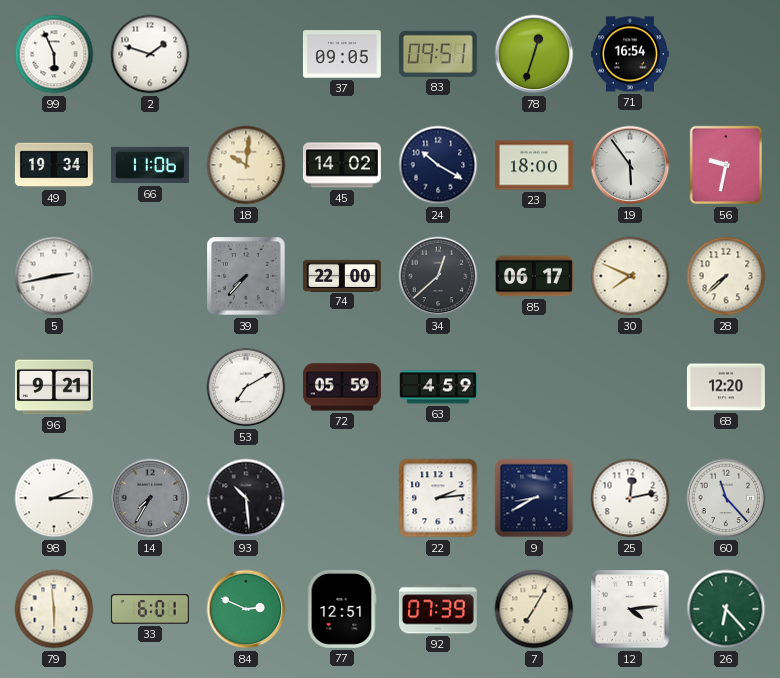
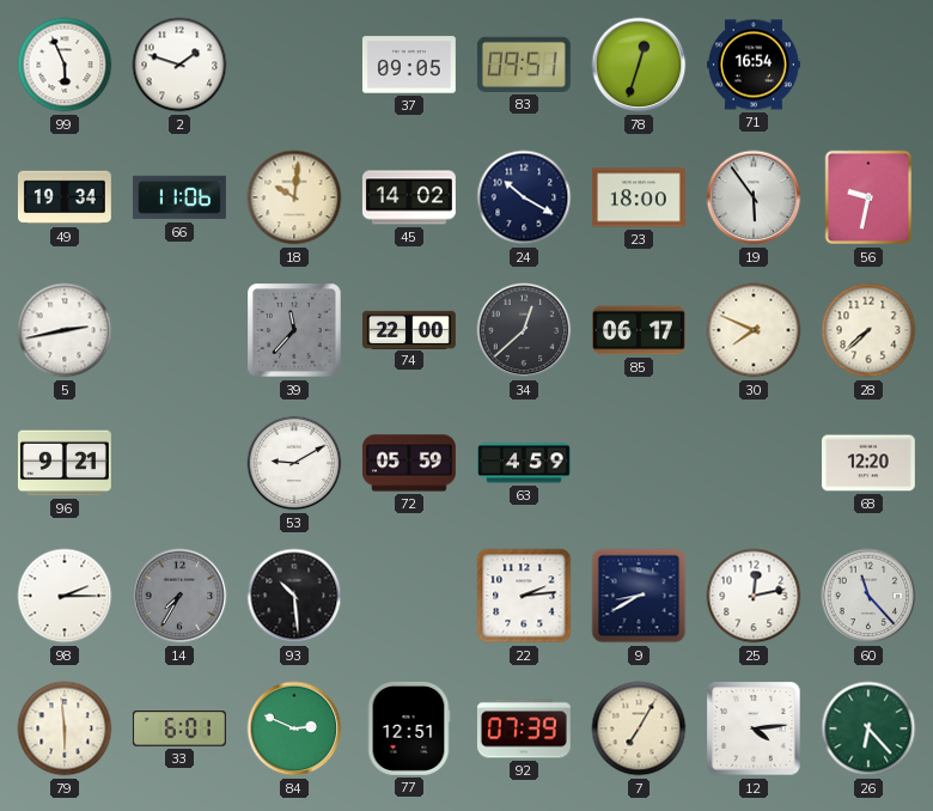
39: 7:37 -> 11:37
53: 7:10 -> 9:10
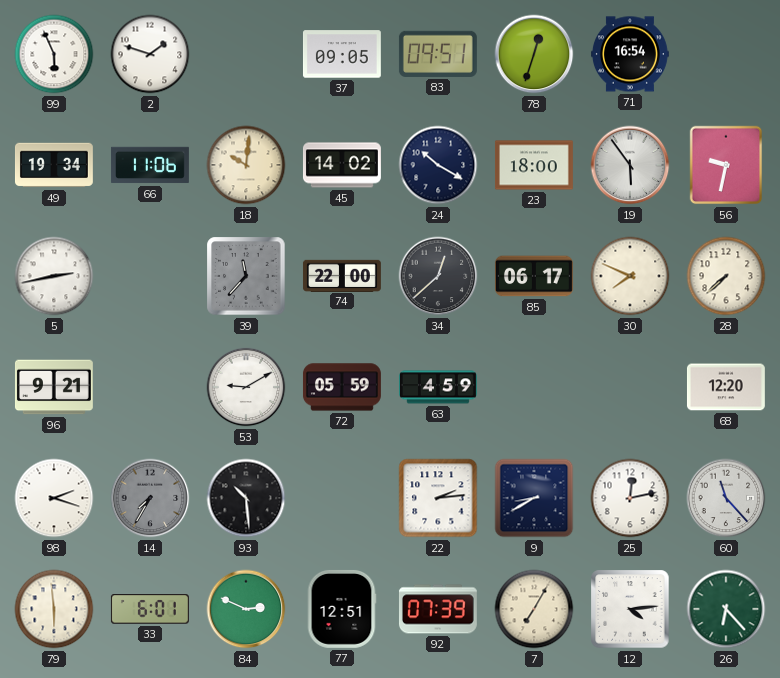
98: 2:15 -> 2:18
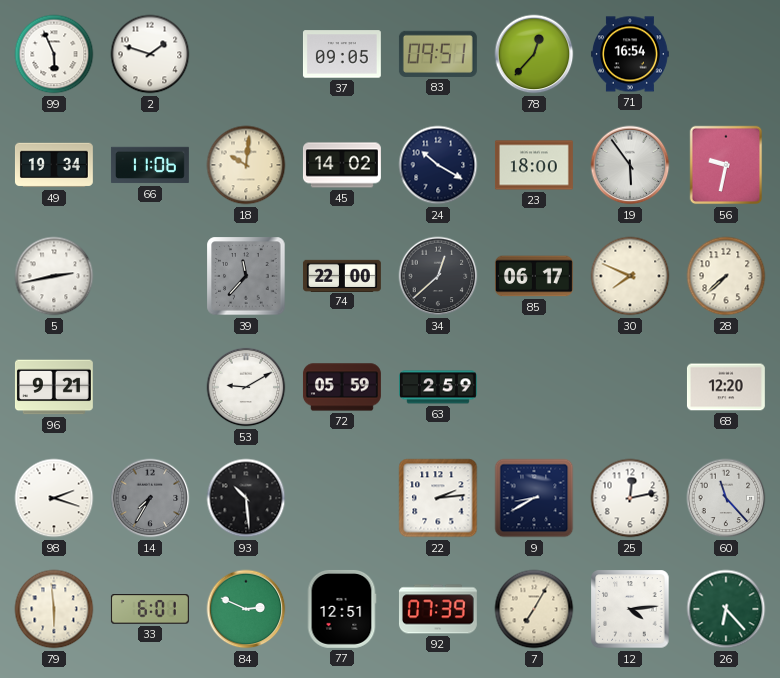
78: 12:33 -> 12:37
63: 4:59 -> 2:59
